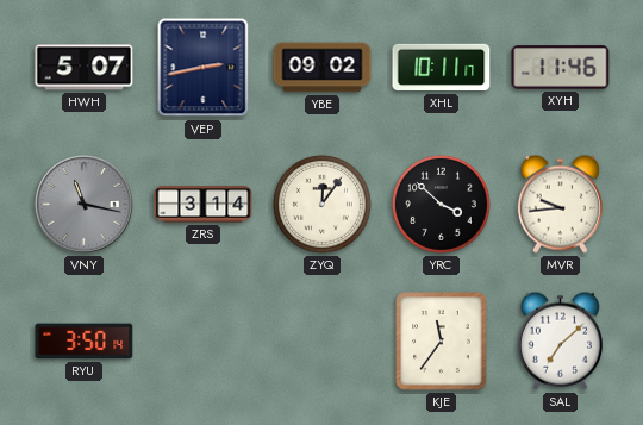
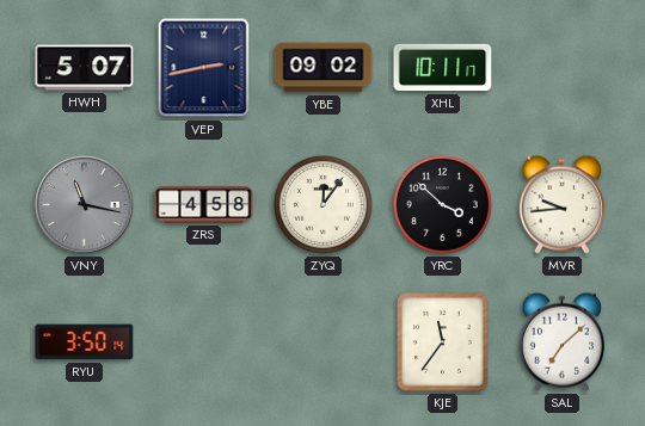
XYH: 11:46 -> none
ZRS: 3:14 -> 4:58
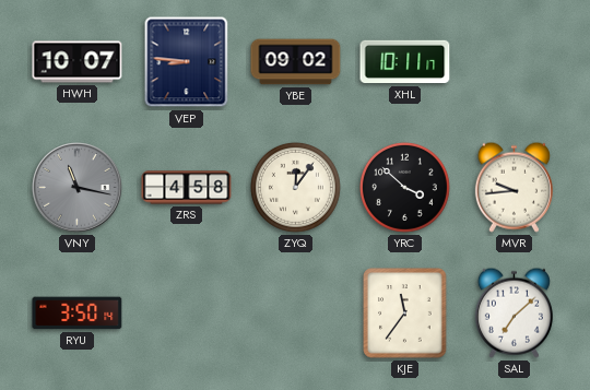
HWH: 5:07 -> 10:07
VEP: 2:43 -> 8:46
